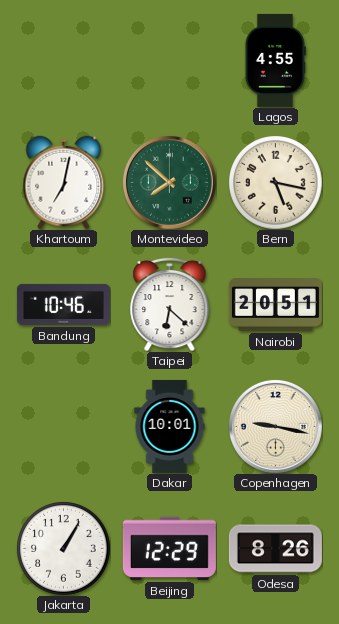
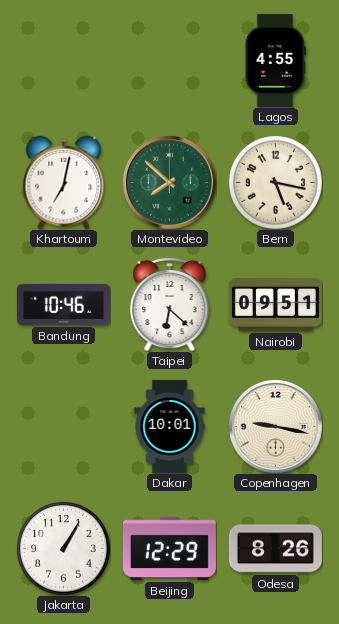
Nairobi: 20:51 -> 09:51
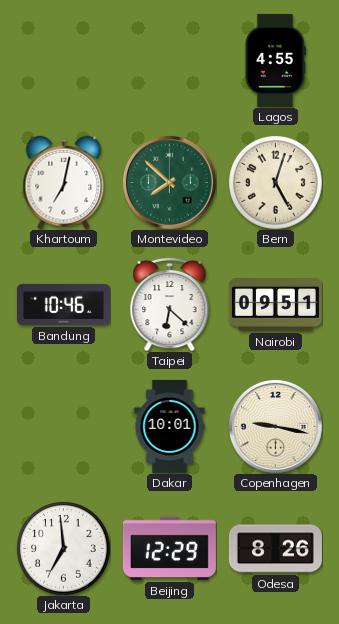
Bern: 5:17 -> 5:03
Jakarta: 1:05 -> 6:59
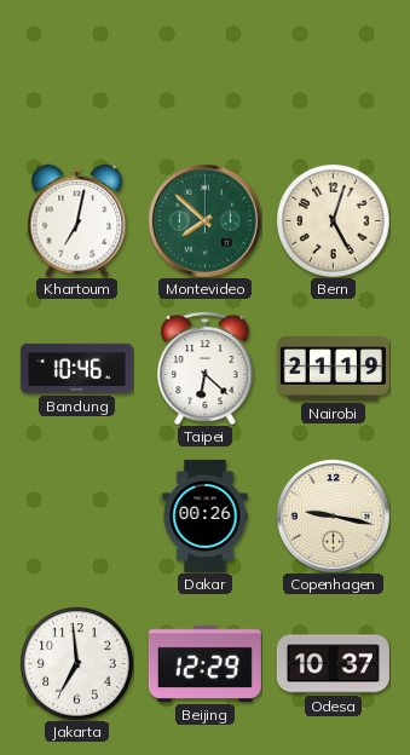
Lagos: 4:55 -> none
Nairobi: 09:51 -> 21:19
Dakar: 10:01 -> 00:26
Odesa: 8:26 -> 10:37
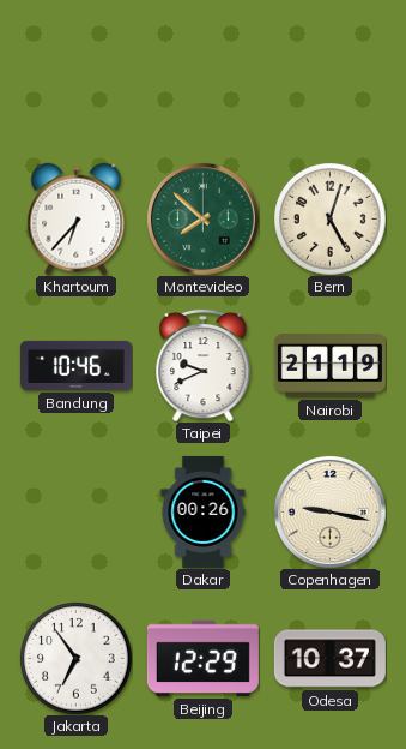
Khartoum: 7:02 -> 6:37
Taipei: 6:22 -> 9:41
Jakarta: 6:59 -> 6:54
